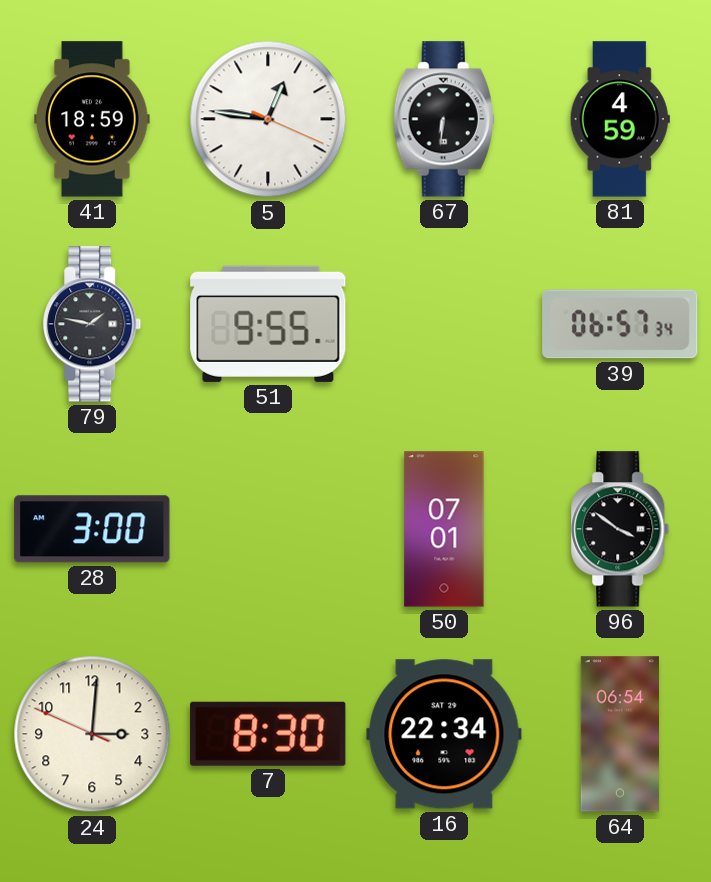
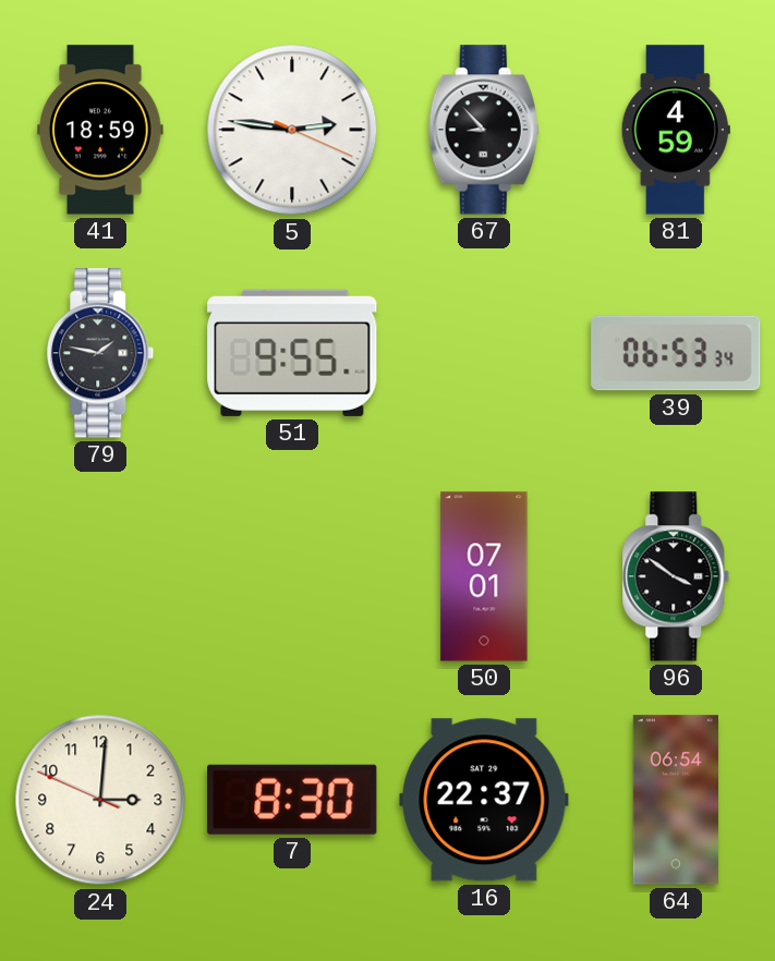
5: 12:46 -> 2:46
67: 6:31 -> 8:53
39: 06:57 -> 06:53
28: 3:00 -> none
16: 22:34 -> 22:37
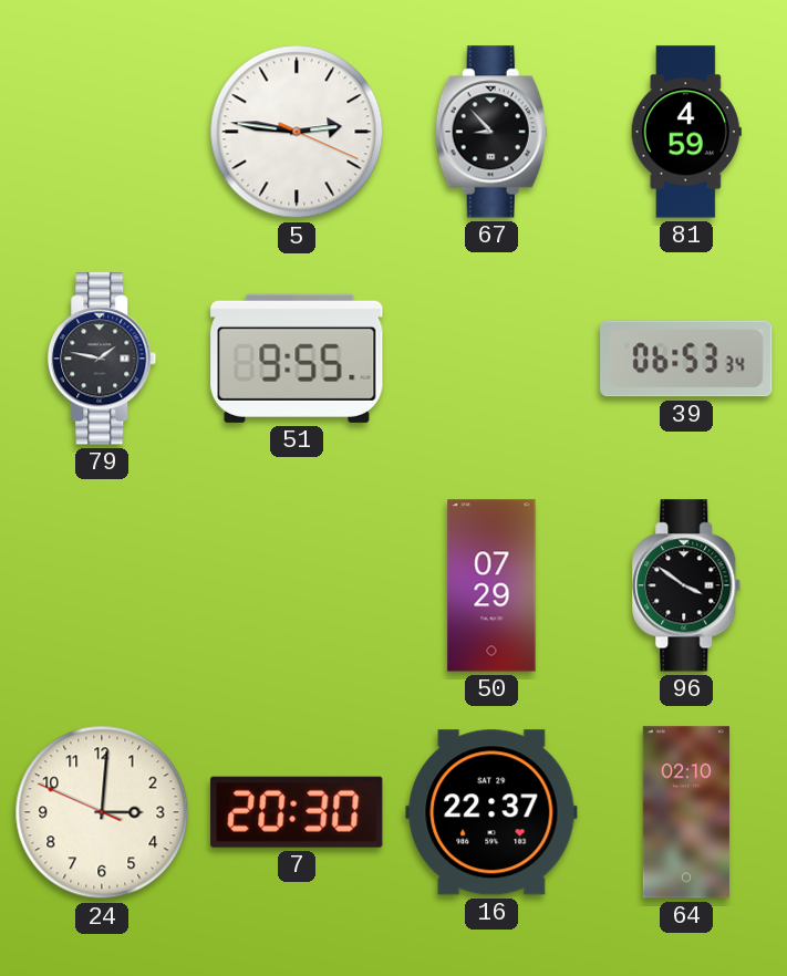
41: 18:59 -> none
50: 07:01 -> 07:29
7: 8:30 -> 20:30
64: 06:54 -> 02:10
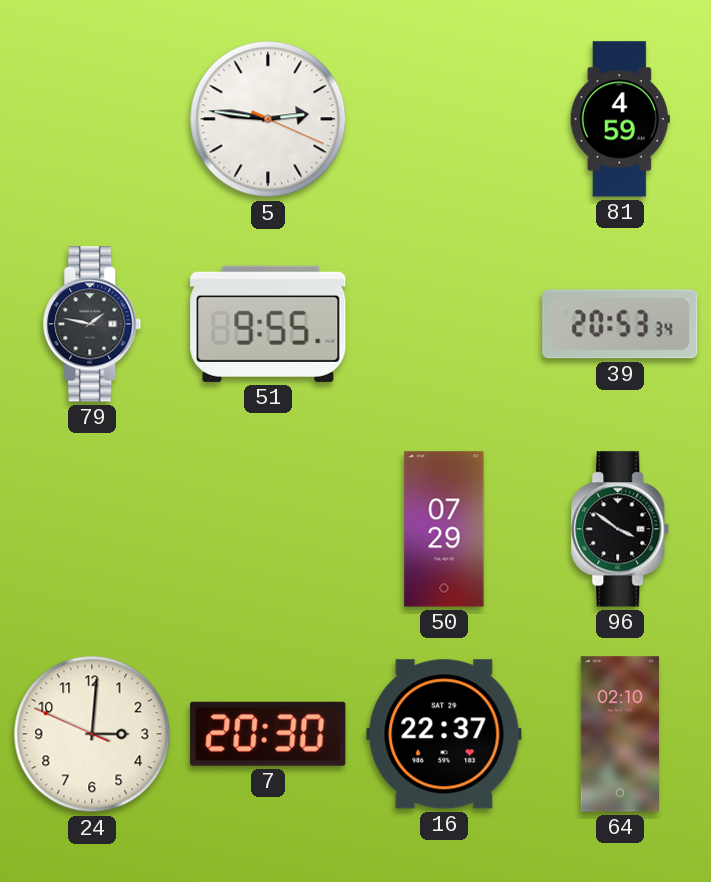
67: 8:53 -> none
39: 06:53 -> 20:53
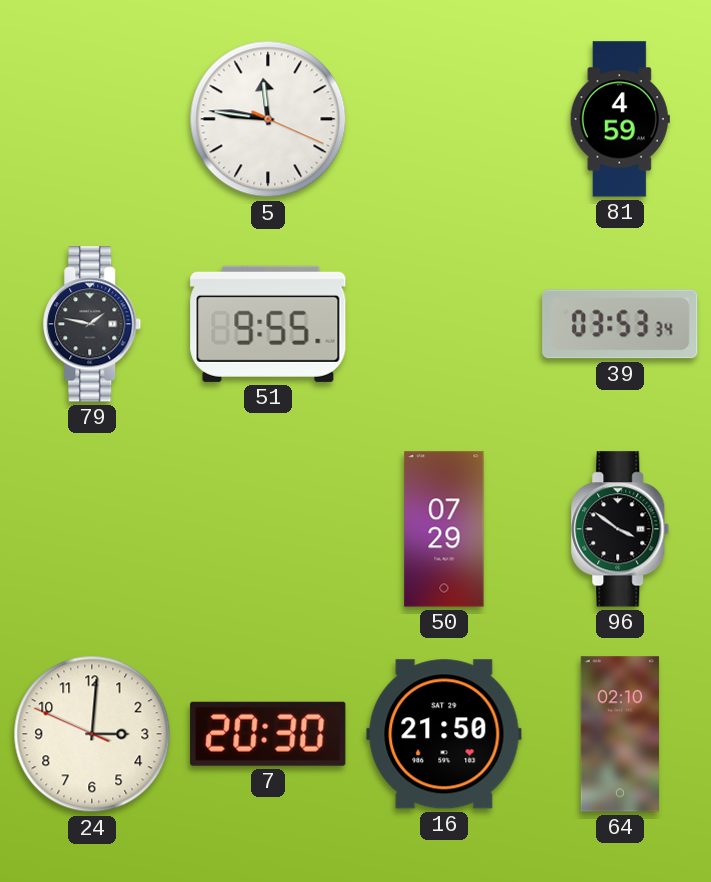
5: 2:46 -> 11:46
39: 20:53 -> 03:53
16: 22:37 -> 21:50
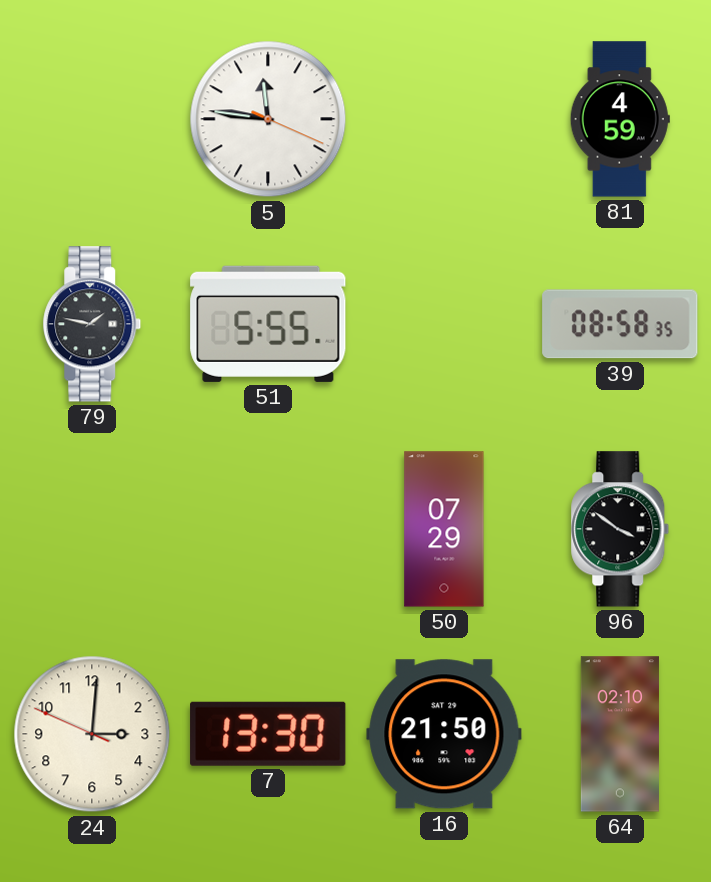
51: 9:55 -> 5:55
39: 03:53 -> 08:58
7: 20:30 -> 13:30
